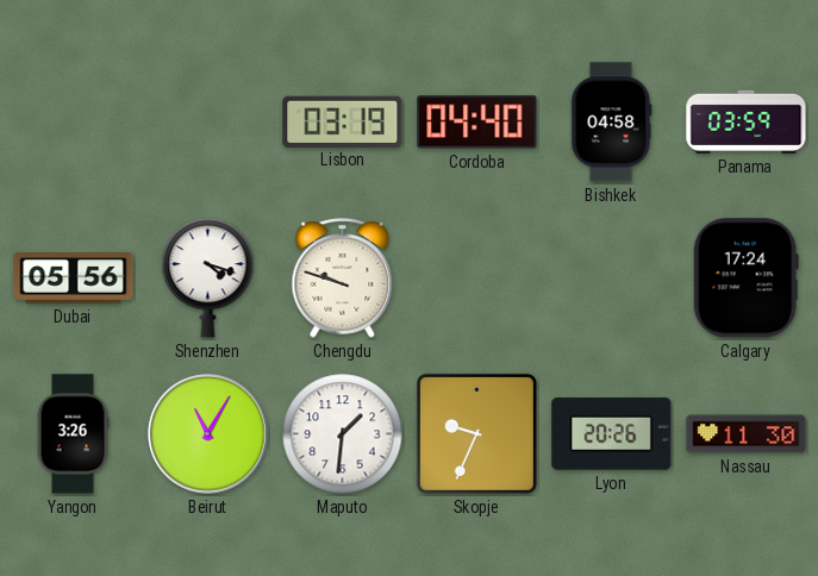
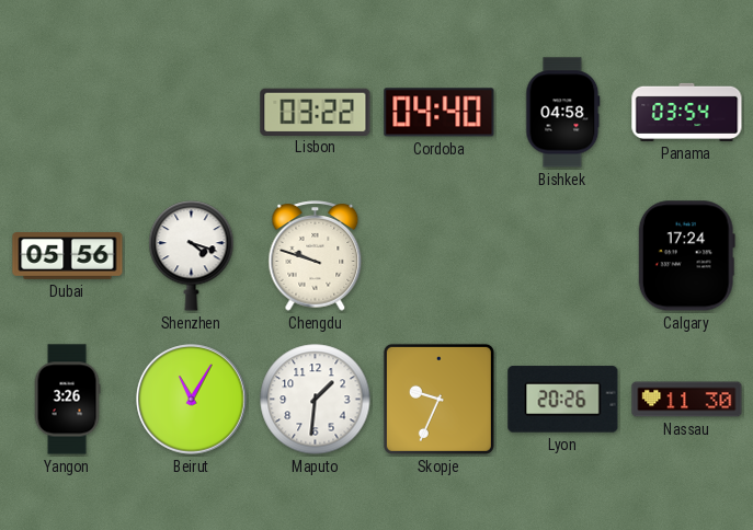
Lisbon: 03:19 -> 03:22
Panama: 03:59 -> 03:54
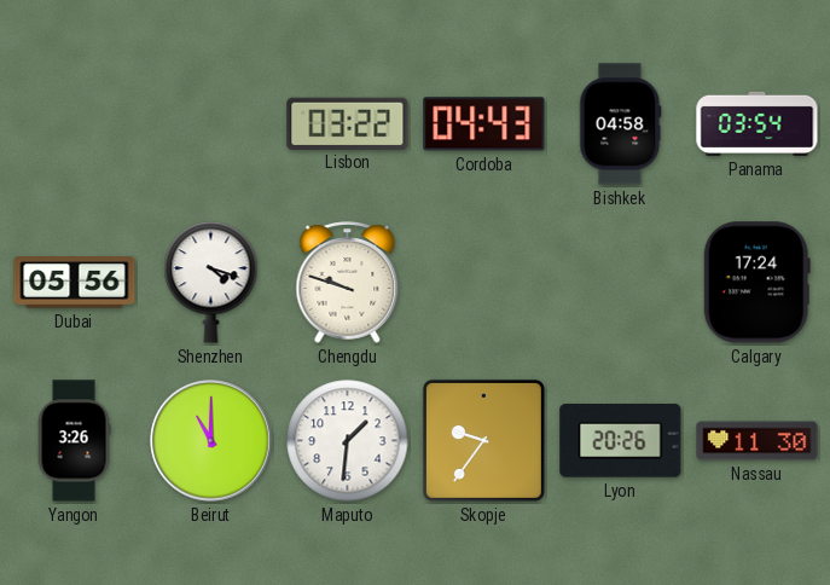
Cordoba: 04:40 -> 04:43
Beirut: 11:05 -> 11:00
Skopje: 9:34 -> 9:36
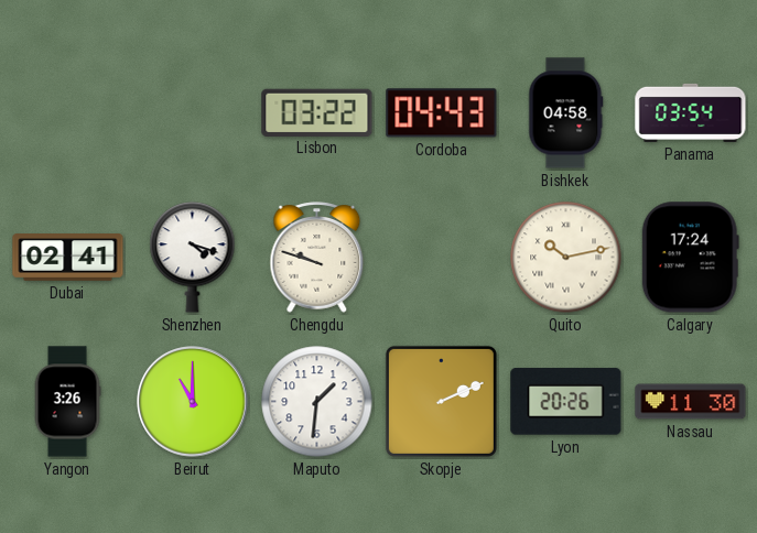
Dubai: 05:56 -> 02:41
Quito: none -> 10:13
Skopje: 9:36 -> 2:11
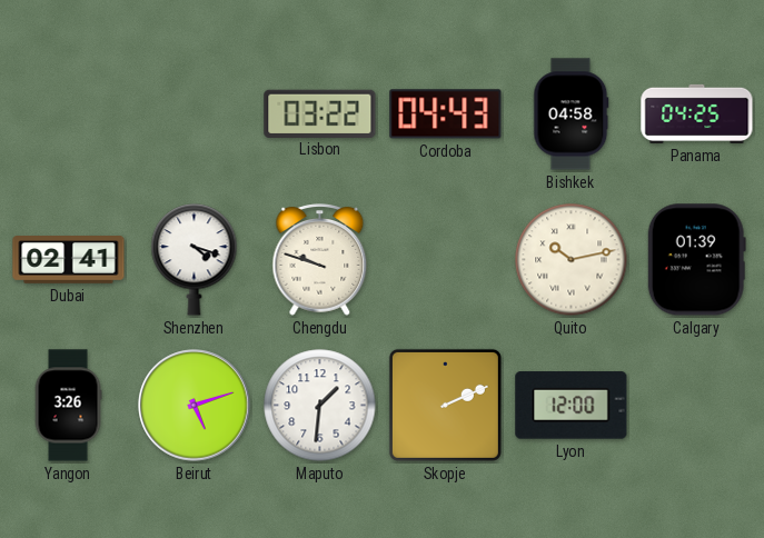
Panama: 03:54 -> 04:25
Calgary: 17:24 -> 01:39
Beirut: 11:00 -> 5:12
Lyon: 20:26 -> 12:00
Nassau: 11:30 -> none
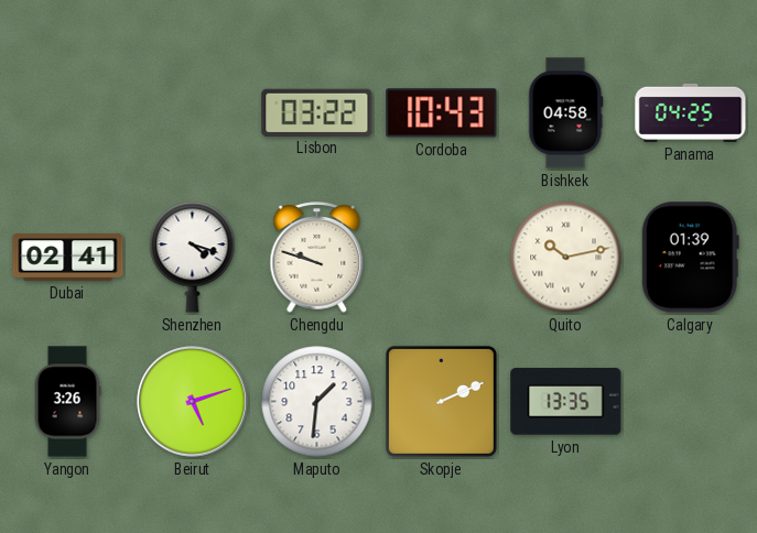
Cordoba: 04:43 -> 10:43
Lyon: 12:00 -> 13:35
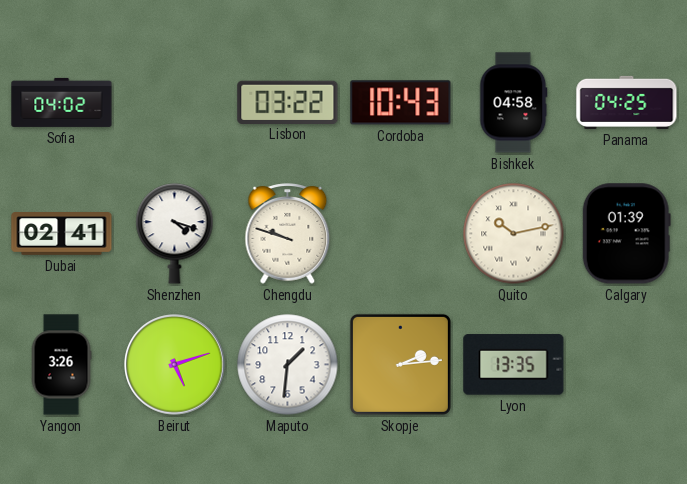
Sofia: none -> 04:02
Skopje: 2:11 -> 2:14
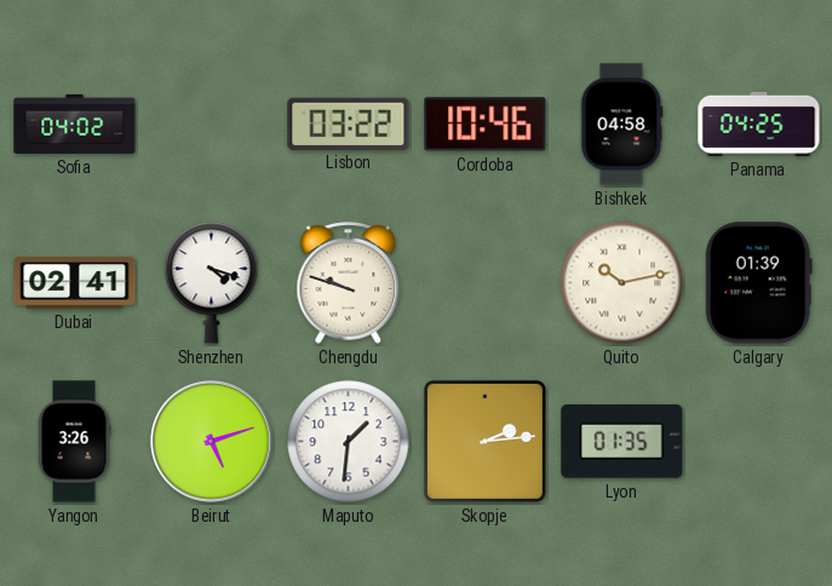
Cordoba: 10:43 -> 10:46
Lyon: 13:35 -> 01:35
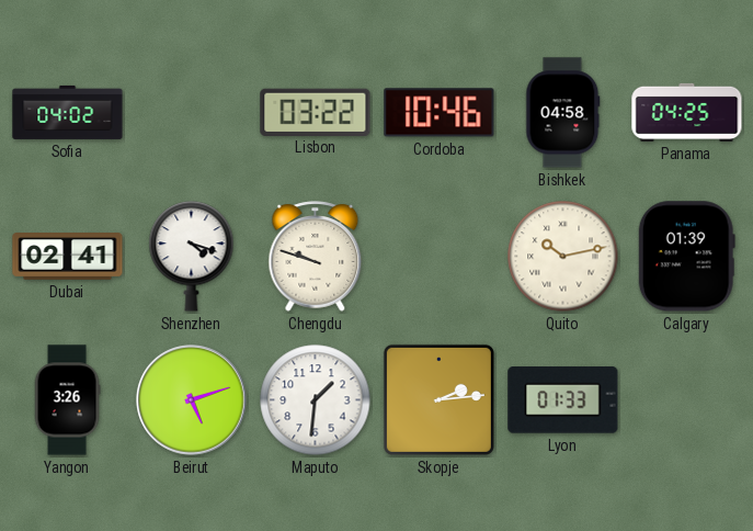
Lyon: 01:35 -> 01:33
